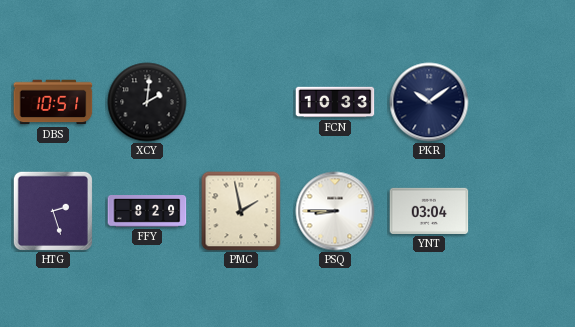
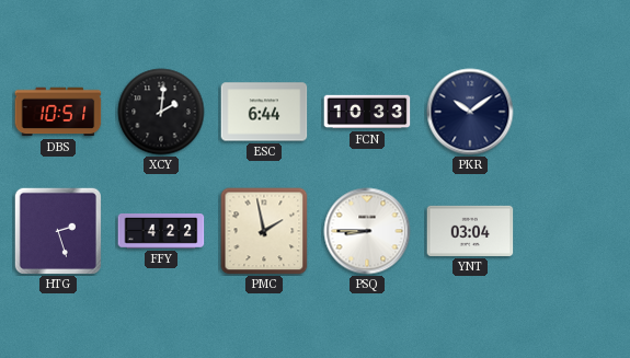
ESC: none -> 6:44
FFY: 8:29 -> 4:22
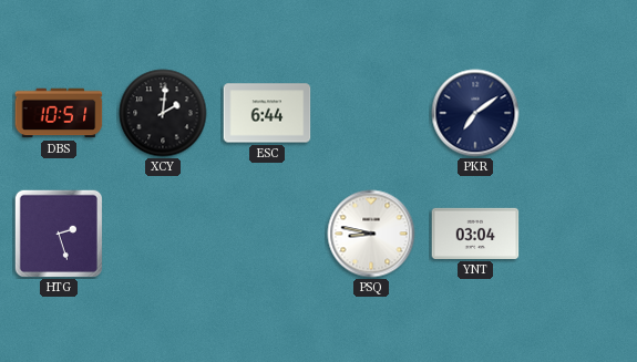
FCN: 10:33 -> none
PKR: 10:09 -> 7:09
FFY: 4:22 -> none
PMC: 1:58 -> none
PSQ: 8:45 -> 8:47
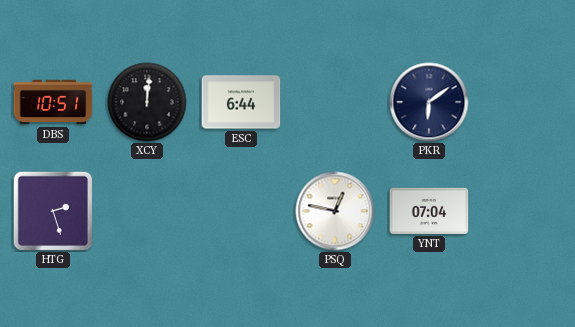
XCY: 2:01 -> 12:01
PKR: 7:09 -> 6:09
PSQ: 8:47 -> 12:47
YNT: 03:04 -> 07:04
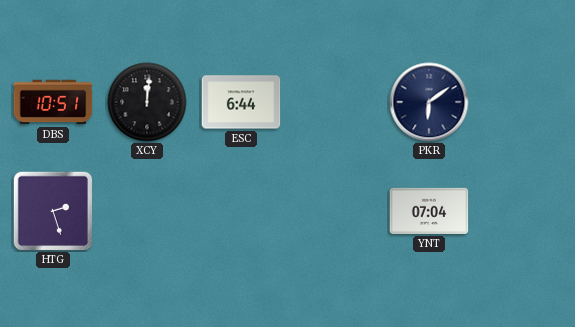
PSQ: 12:47 -> none
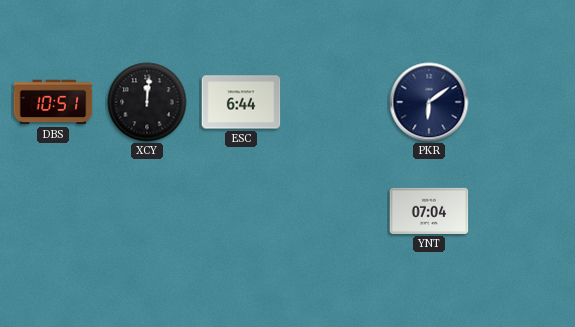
HTG: 2:27 -> none
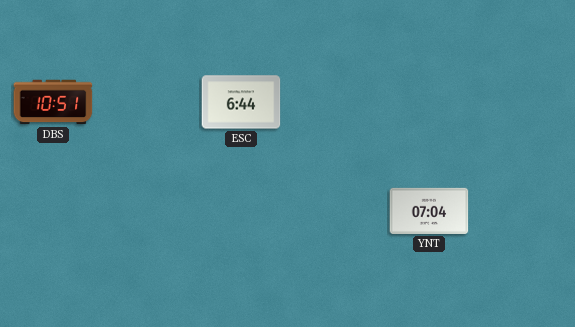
XCY: 12:01 -> none
PKR: 6:09 -> none
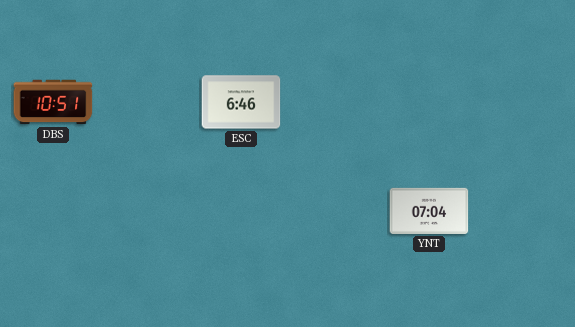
ESC: 6:44 -> 6:46
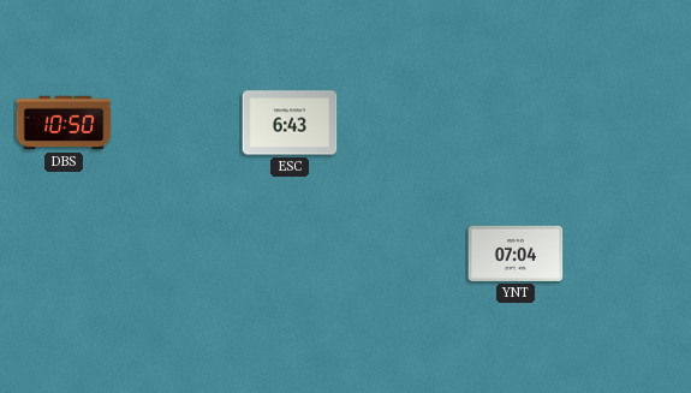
DBS: 10:51 -> 10:50
ESC: 6:46 -> 6:43
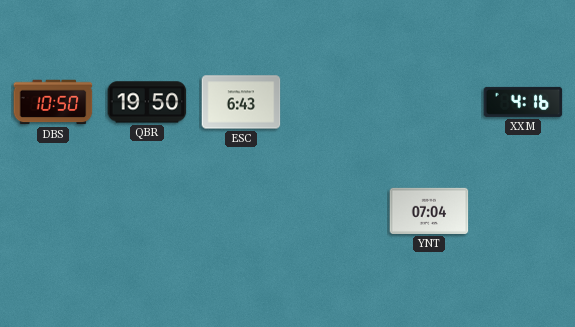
QBR: none -> 19:50
XXM: none -> 4:16
